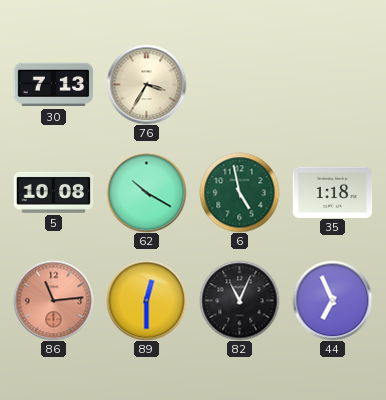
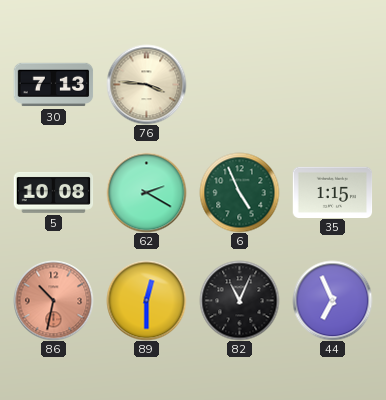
76: 3:35 -> 3:46
62: 10:20 -> 2:20
6: 4:58 -> 4:56
35: 1:18 -> 1:15
86: 11:14 -> 10:32
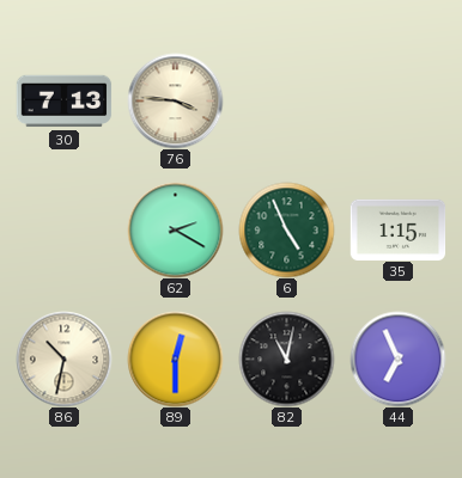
5: 10:08 -> none
86 dial: salmon -> cream
82: 11:04 -> 11:02
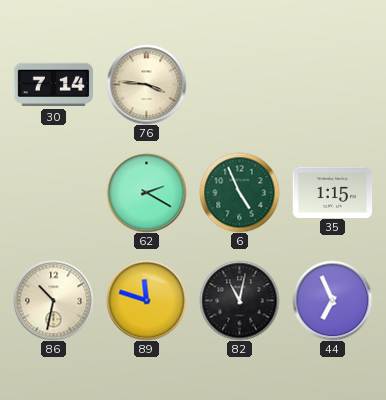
30: 7:13 -> 7:14
89: 12:30 -> 11:48
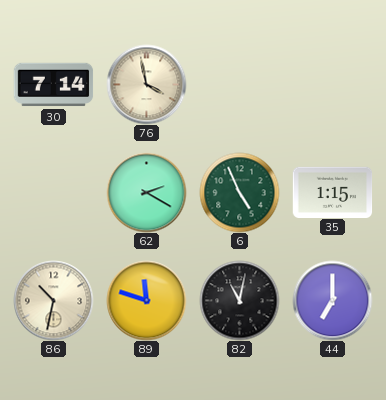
76: 3:46 -> 3:58
44: 6:56 -> 7:00
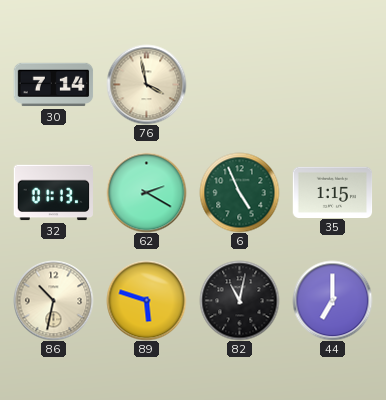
32: none -> 01:13
89: 11:48 -> 5:48
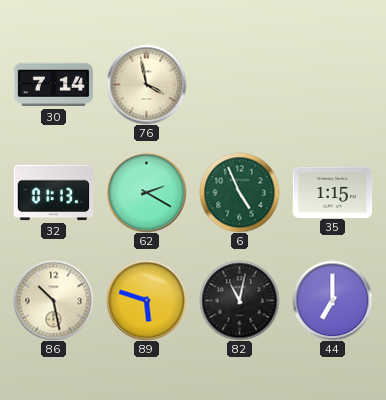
86: 10:32 -> 10:28
